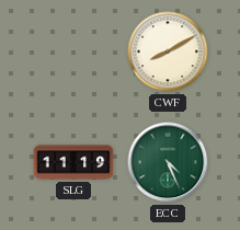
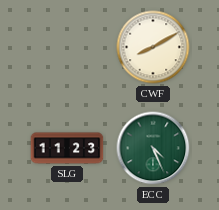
SLG: 11:19 -> 11:23
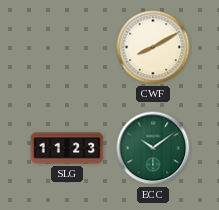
ECC: 4:26 -> 10:09
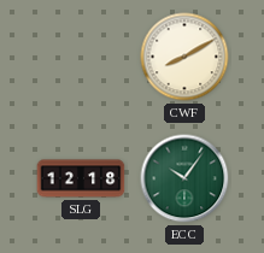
SLG: 11:23 -> 12:18
ECC: 10:09 -> 10:06
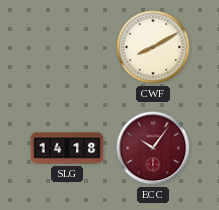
SLG: 12:18 -> 14:18
ECC dial: green -> burgundy
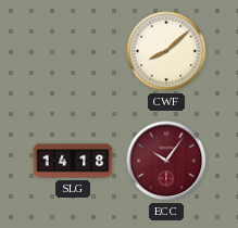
CWF: 8:10 -> 8:08
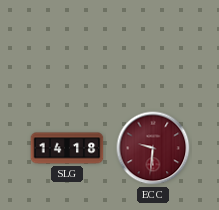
CWF: 8:08 -> none
ECC: 10:06 -> 9:31
